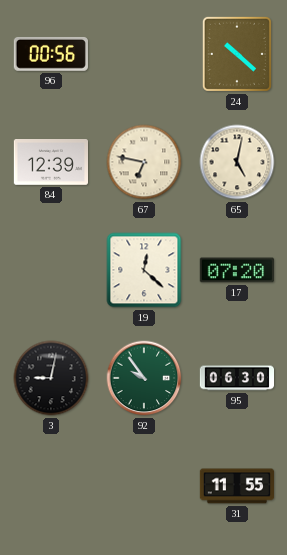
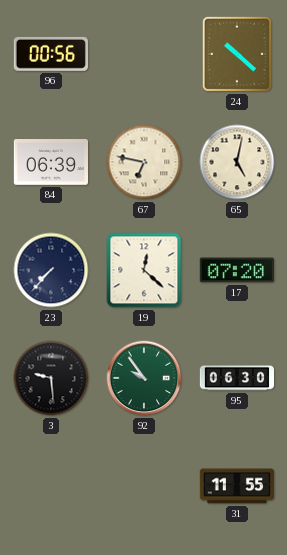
84: 12:39 -> 06:39
23: none -> 7:37
3: 9:02 -> 9:29
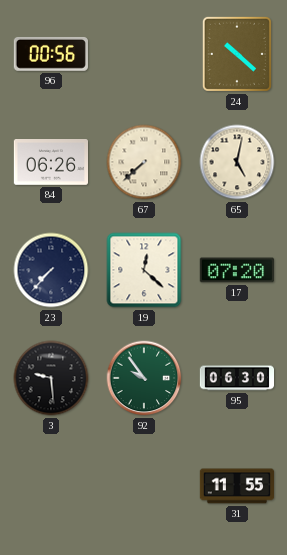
84: 06:39 -> 06:26
67: 6:47 -> 7:38
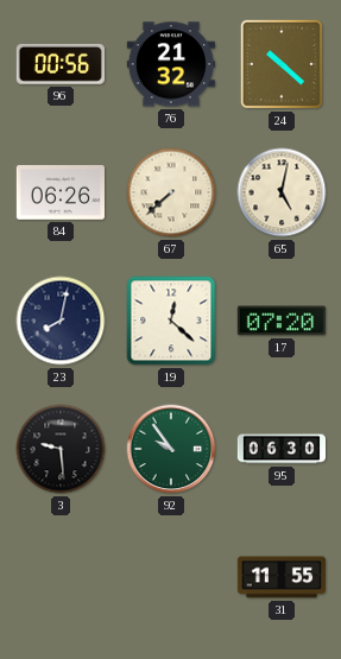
76: none -> 21:32
23: 7:37 -> 8:02
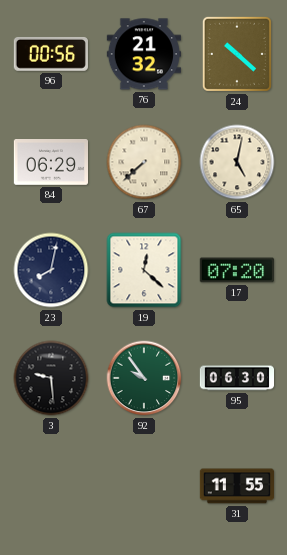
84: 06:26 -> 06:29
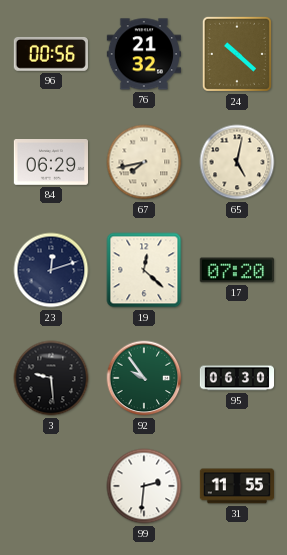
67: 7:38 -> 7:43
23: 8:02 -> 12:12
99: none -> 2:31
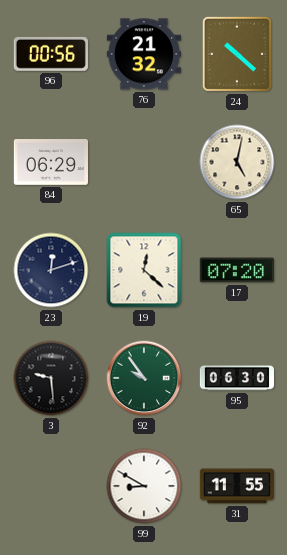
67: 7:43 -> none
99: 2:31 -> 8:50
